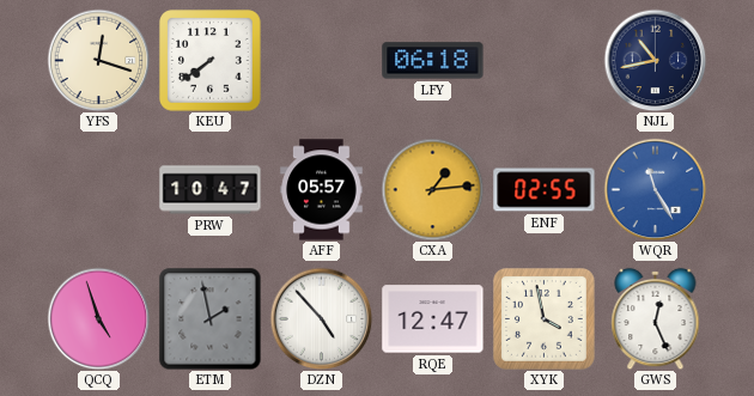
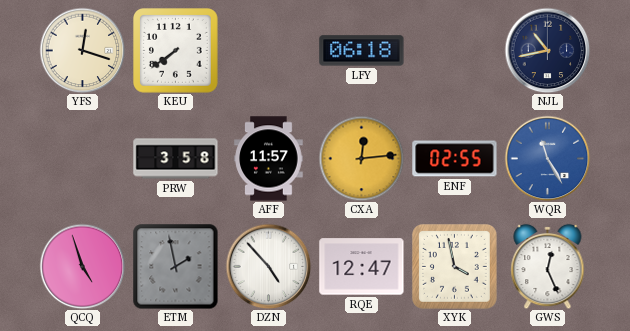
PRW: 10:47 -> 3:58
AFF: 05:57 -> 11:57
CXA: 1:14 -> 12:14
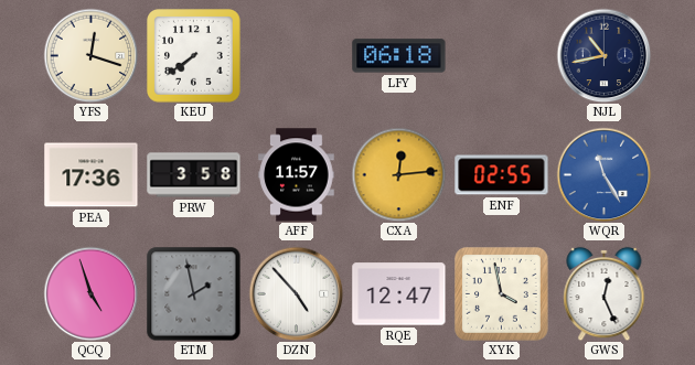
PEA: none -> 17:36
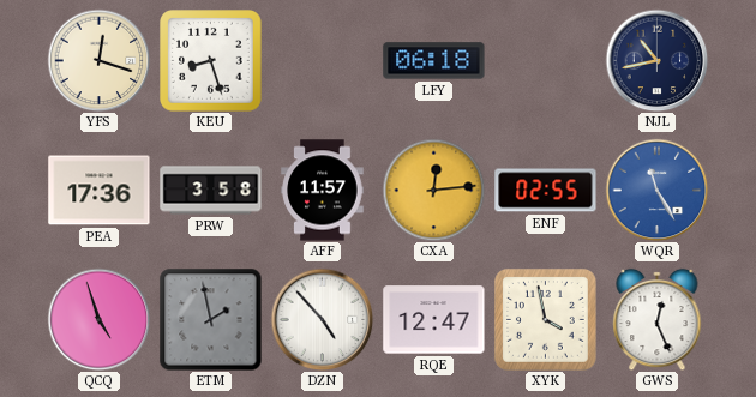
KEU: 7:39 -> 8:27
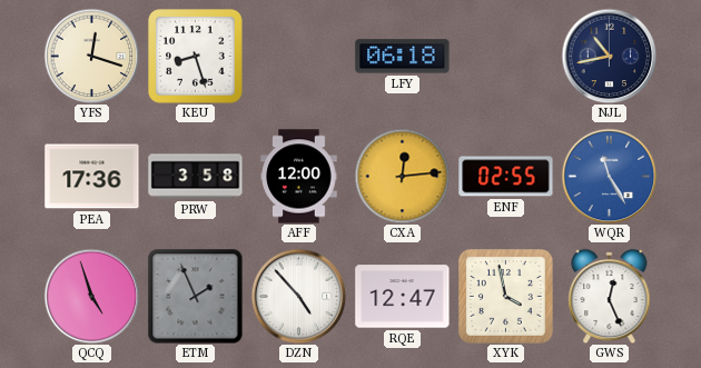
AFF: 11:57 -> 12:00
ETM: 1:58 -> 1:56
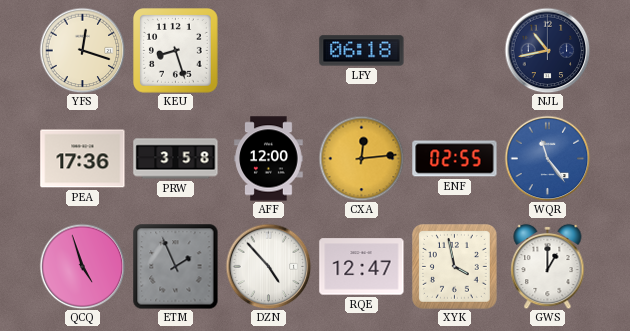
WQR: 11:25 -> 11:24
GWS: 12:26 -> 1:00
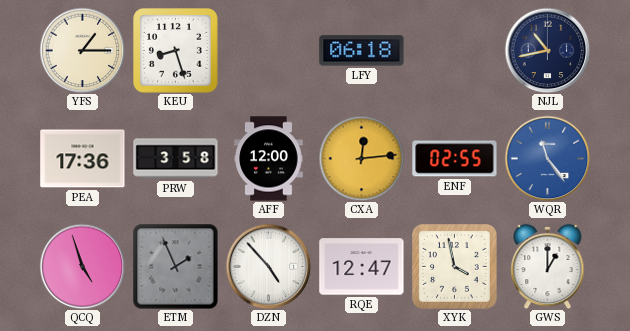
YFS: 12:18 -> 1:15
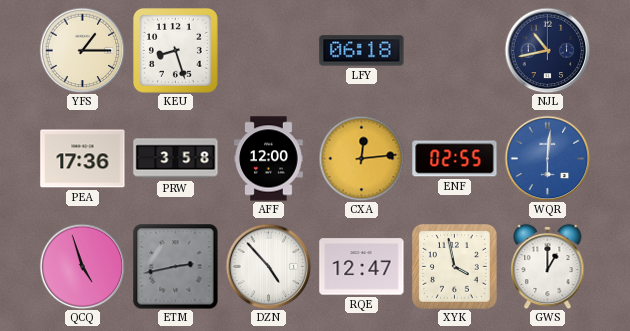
WQR: 11:24 -> 6:01
ETM: 1:56 -> 2:43
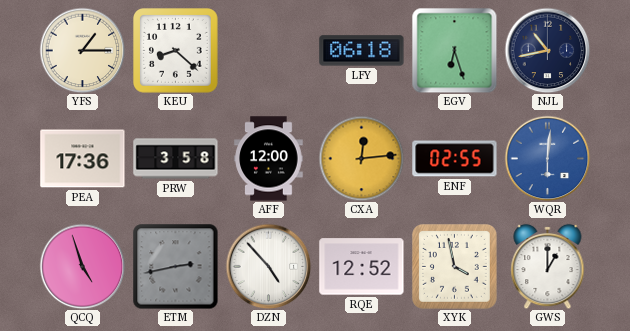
KEU: 8:27 -> 8:22
EGV: none -> 6:27
RQE: 12:47 -> 12:52
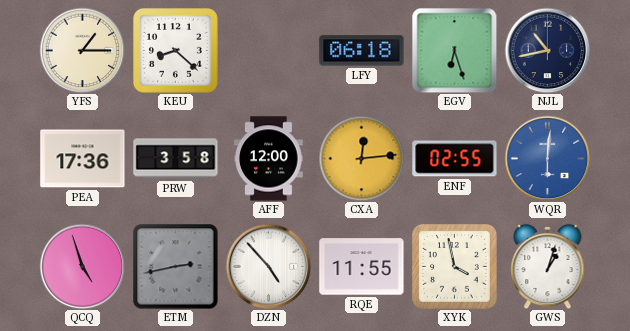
RQE: 12:52 -> 11:55
GWS: 1:00 -> 1:03
